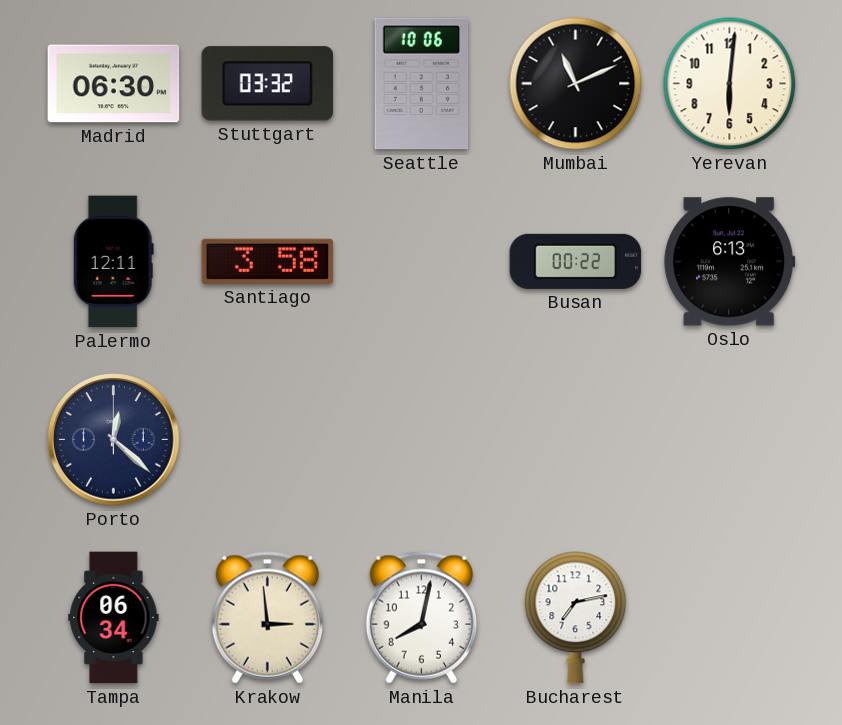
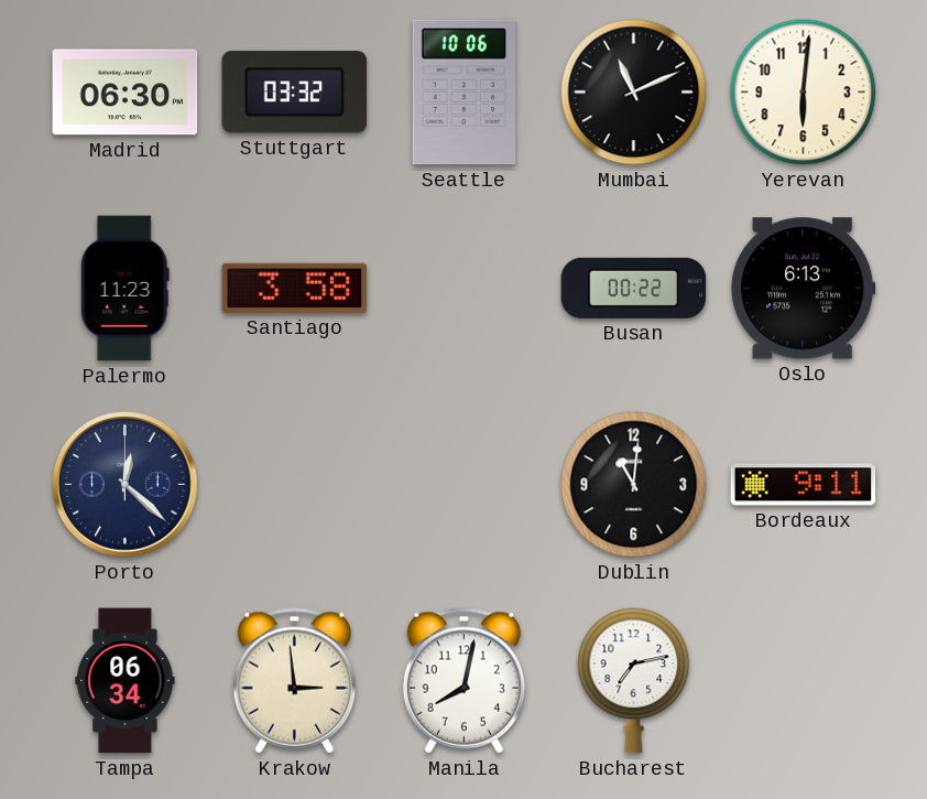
Palermo: 12:11 -> 11:23
Dublin: none -> 11:01
Bordeaux: none -> 9:11
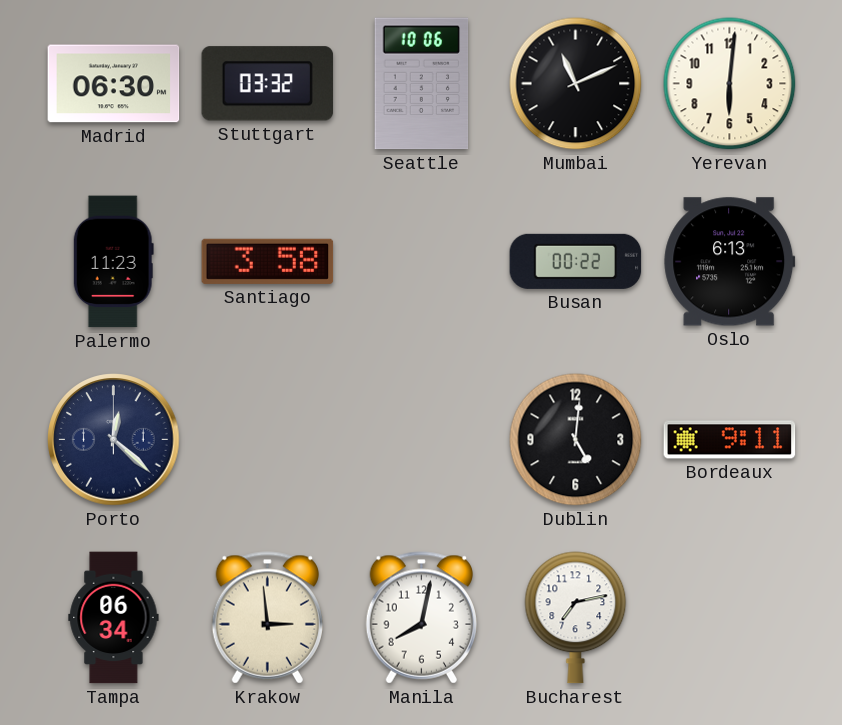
Dublin: 11:01 -> 5:01
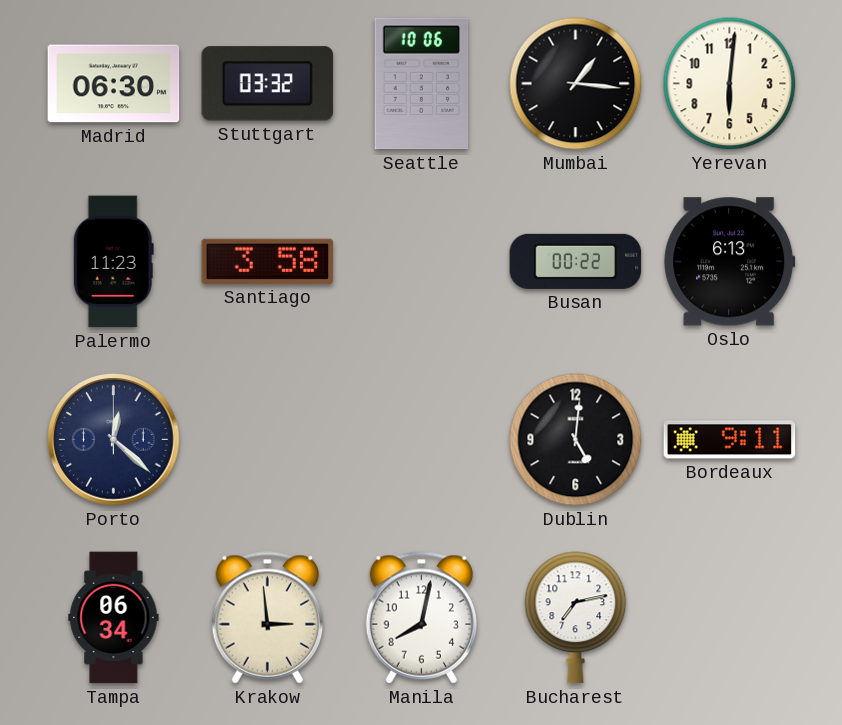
Mumbai: 11:11 -> 1:16
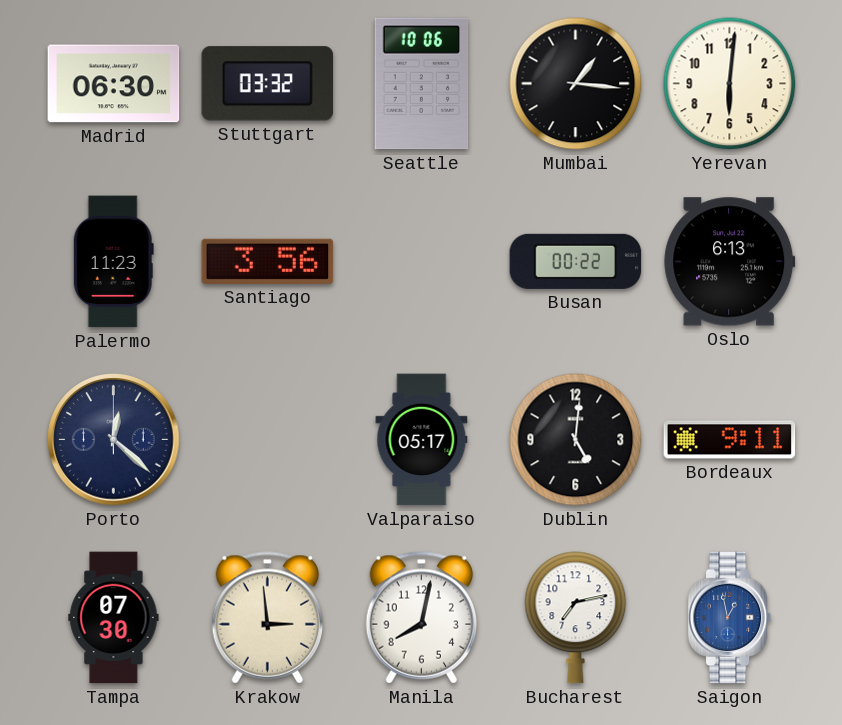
Santiago: 3:58 -> 3:56
Valparaiso: none -> 05:17
Tampa: 06:34 -> 07:30
Saigon: none -> 12:58
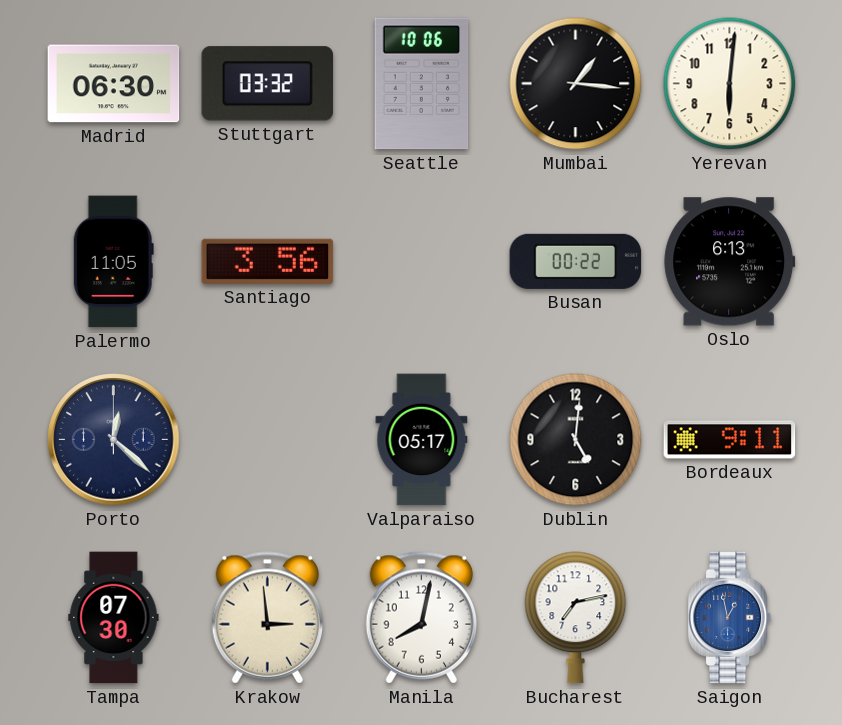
Palermo: 11:23 -> 11:05
